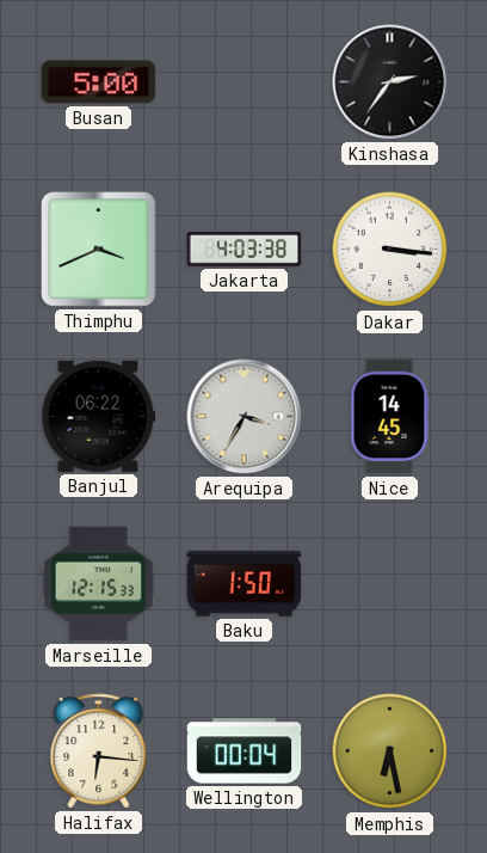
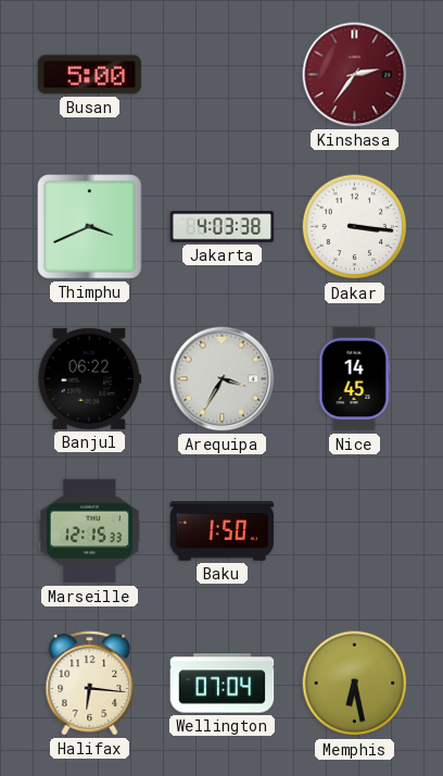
Kinshasa dial: black -> burgundy
Wellington: 00:04 -> 07:04
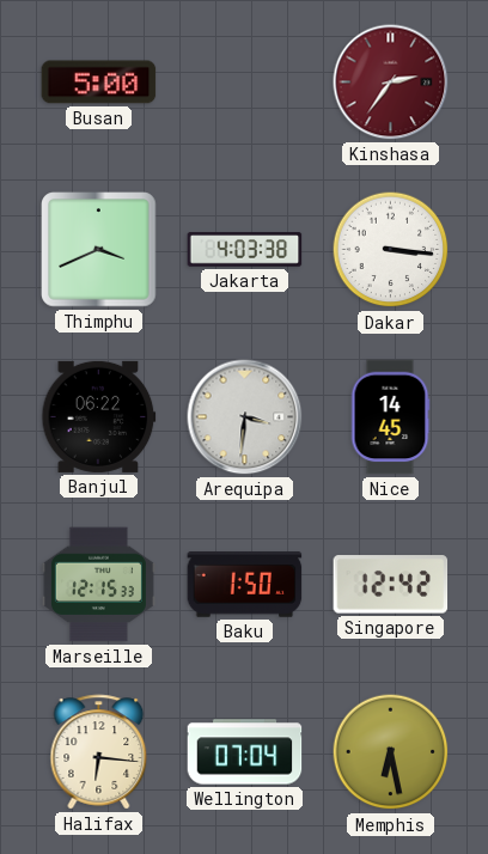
Arequipa: 3:35 -> 3:31
Singapore: none -> 12:42
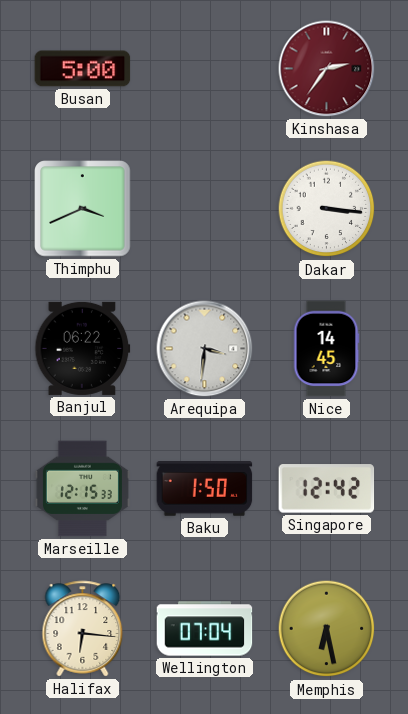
Jakarta: 4:03 -> none
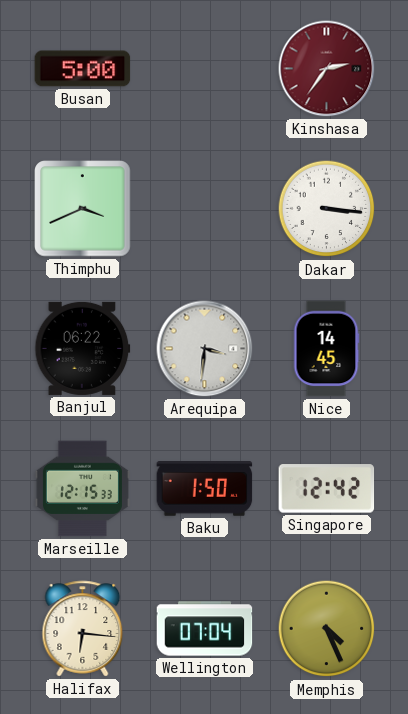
Memphis: 6:28 -> 4:26
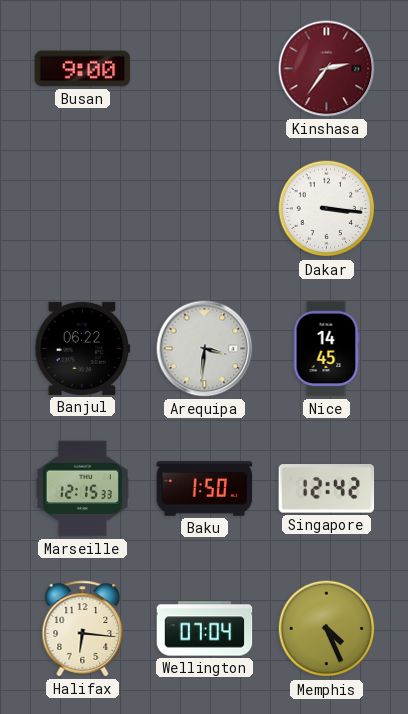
Busan: 5:00 -> 9:00
Thimphu: 3:41 -> none
